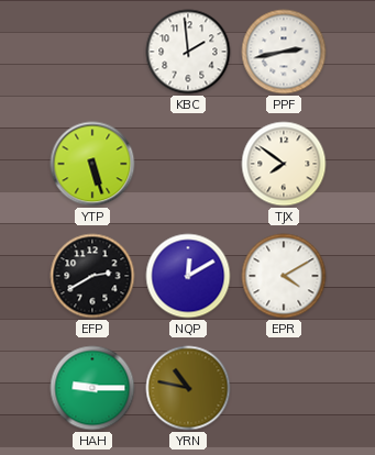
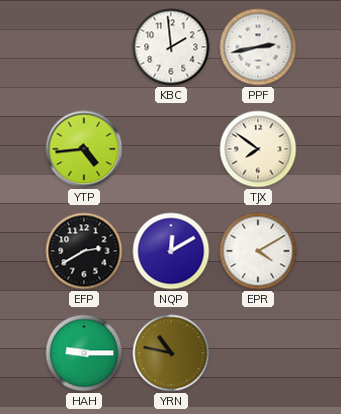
YTP: 5:27 -> 4:44
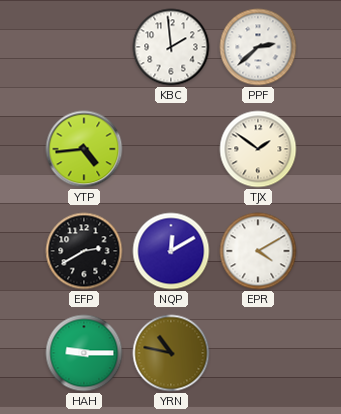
PPF: 2:43 -> 2:38
TJX: 7:51 -> 1:51
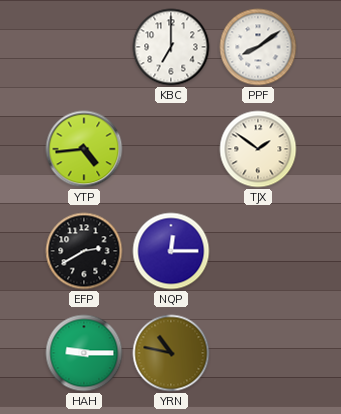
KBC: 1:59 -> 7:00
PPF: 2:38 -> 8:09
NQP: 12:10 -> 12:15
EPR: 4:10 -> none
